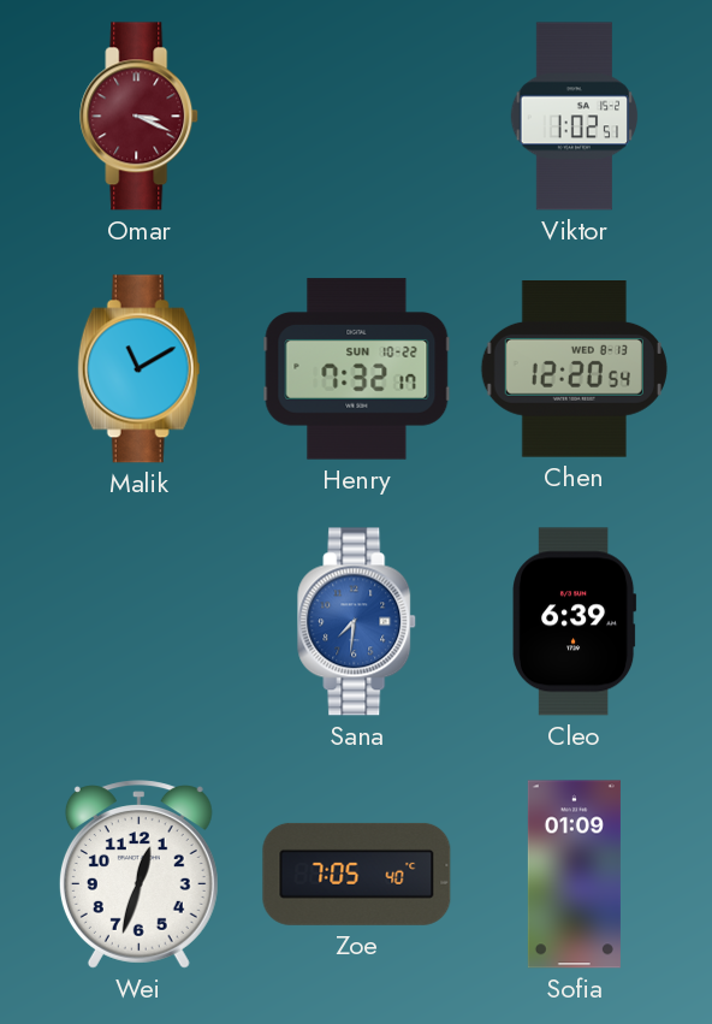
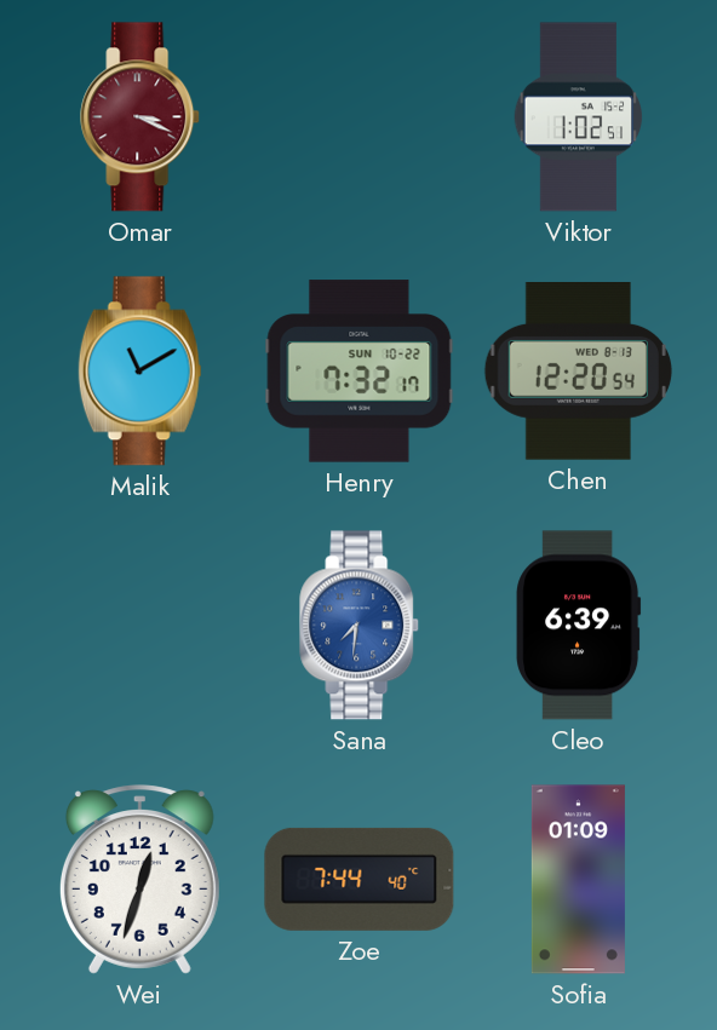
Zoe: 7:05 -> 7:44
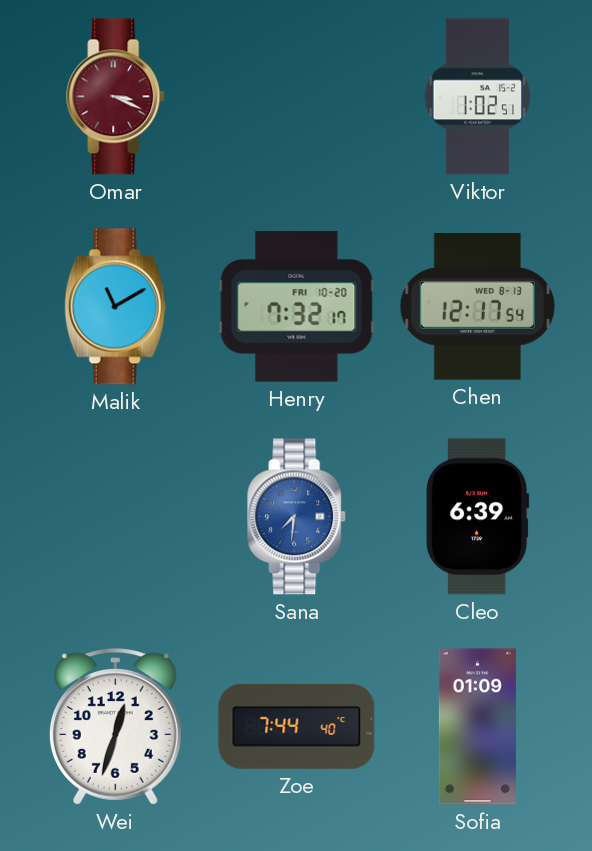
Henry date: SUN 10-22 -> FRI 10-20
Chen: 12:20 -> 12:17
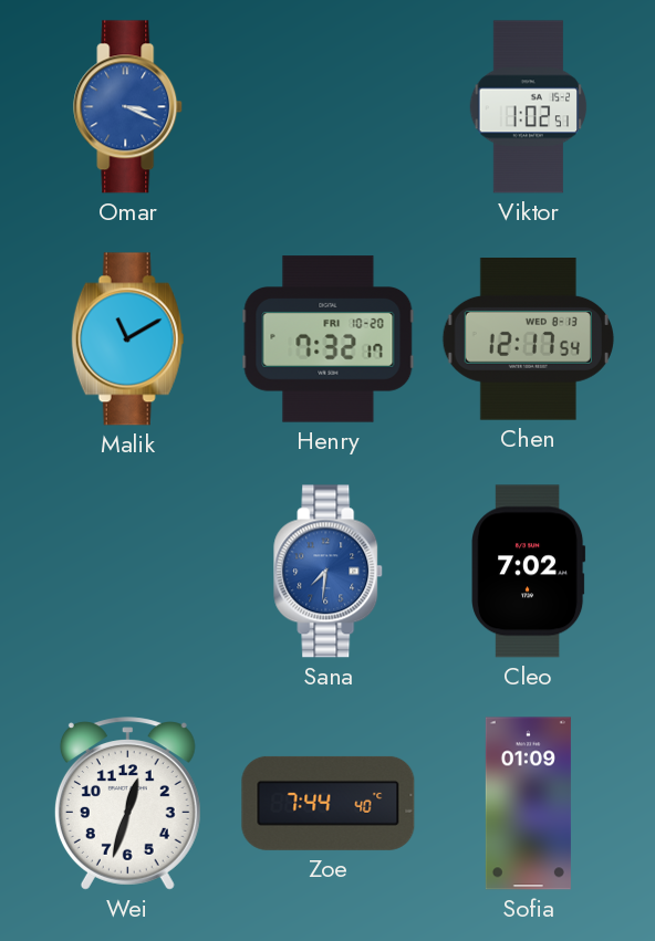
Omar dial: burgundy -> blue
Cleo: 6:39 -> 7:02
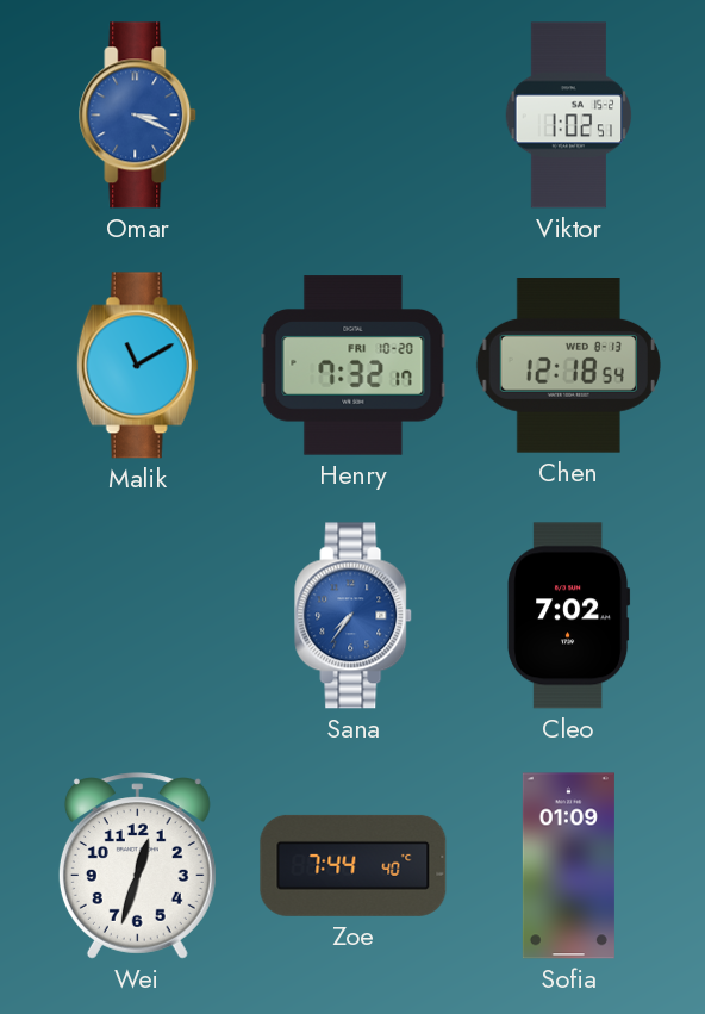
Chen: 12:17 -> 12:18
Sana: 7:31 -> 7:36
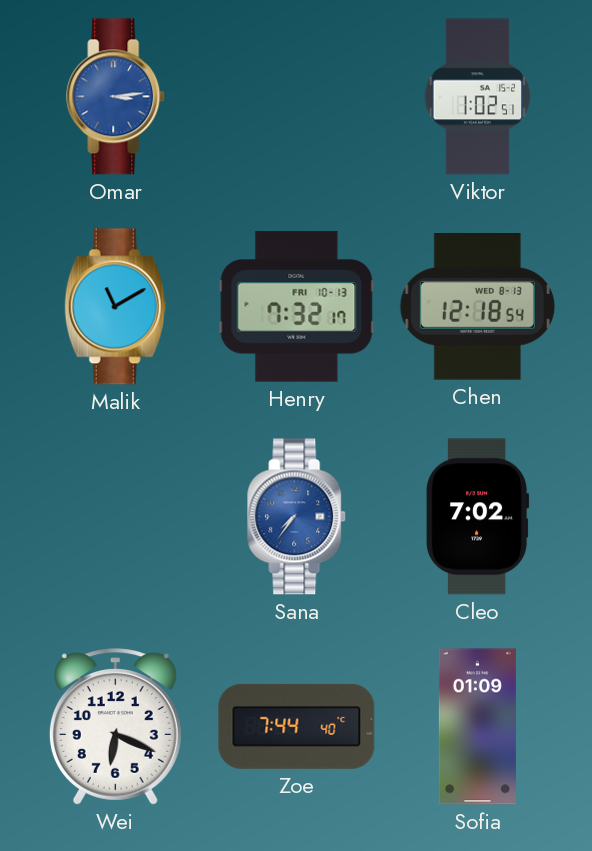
Omar: 3:19 -> 3:14
Henry date: FRI 10-20 -> FRI 10-13
Wei: 12:33 -> 6:19
